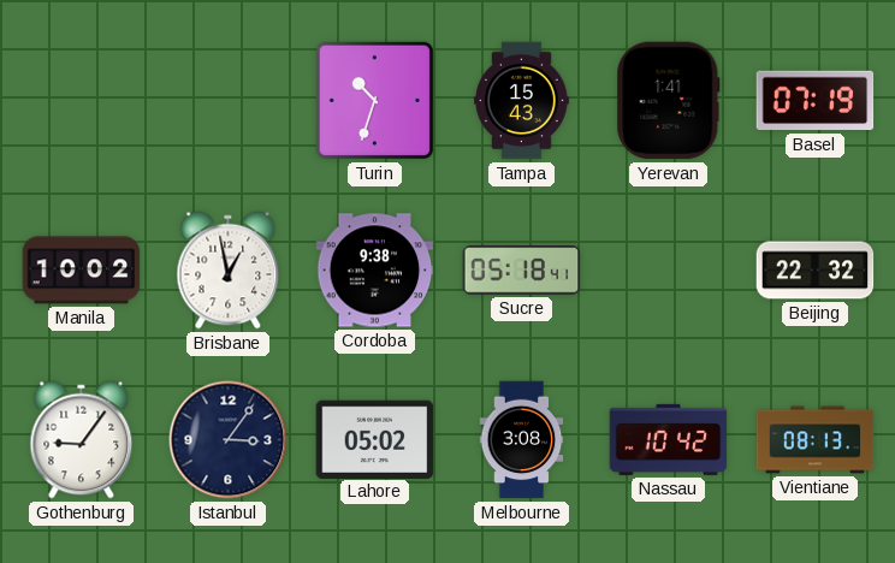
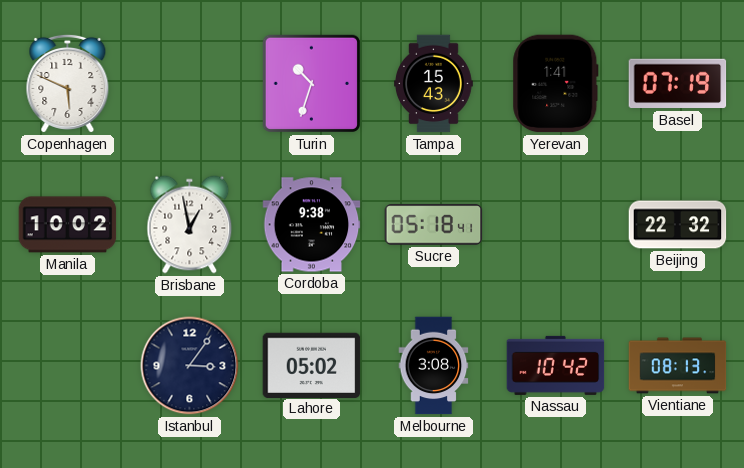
Copenhagen: none -> 5:49
Gothenburg: 9:06 -> none
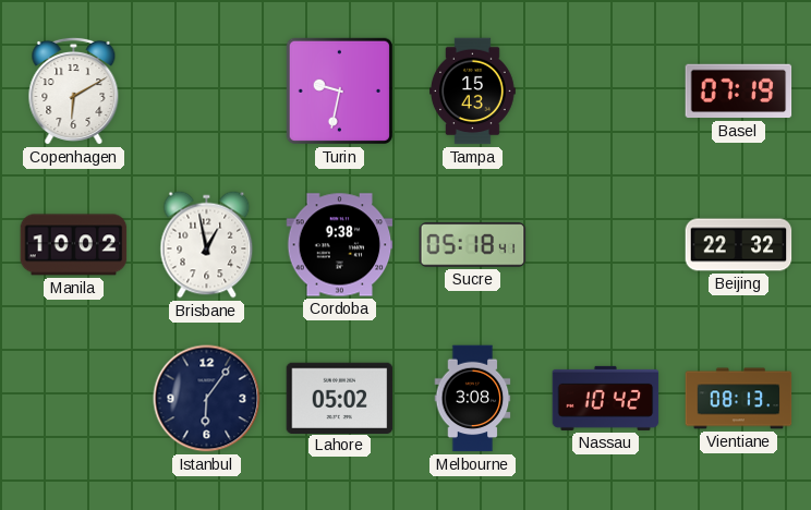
Copenhagen: 5:49 -> 6:10
Turin: 10:33 -> 9:32
Yerevan: 1:41 -> none
Istanbul: 3:06 -> 6:06
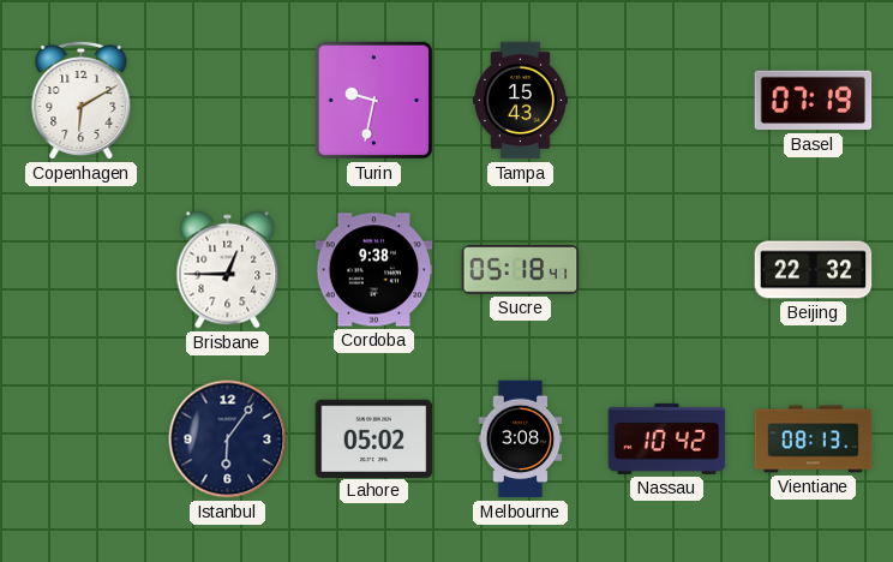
Manila: 10:02 -> none
Brisbane: 12:58 -> 12:45
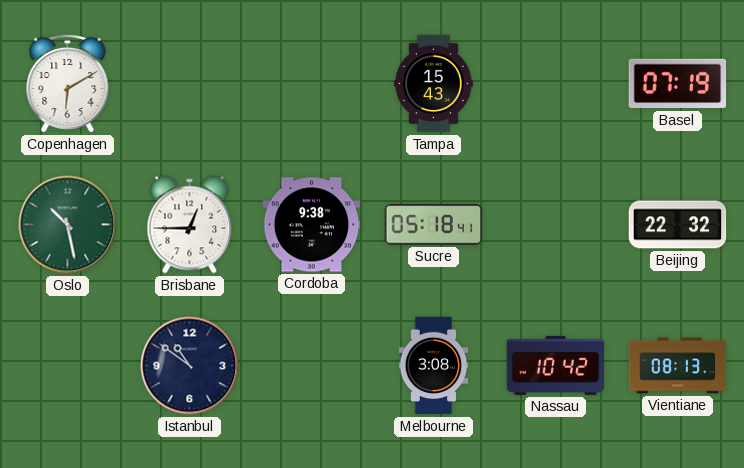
Turin: 9:32 -> none
Oslo: none -> 10:28
Istanbul: 6:06 -> 10:51
Lahore: 05:02 -> none
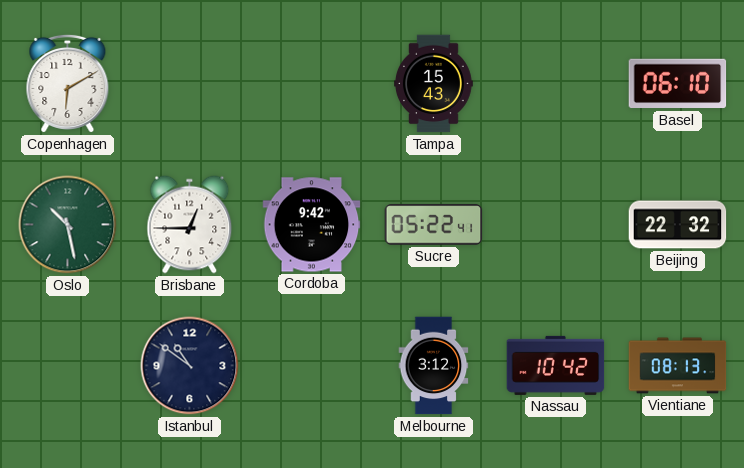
Basel: 07:19 -> 06:10
Cordoba: 9:38 -> 9:42
Sucre: 05:18 -> 05:22
Melbourne: 3:08 -> 3:12
